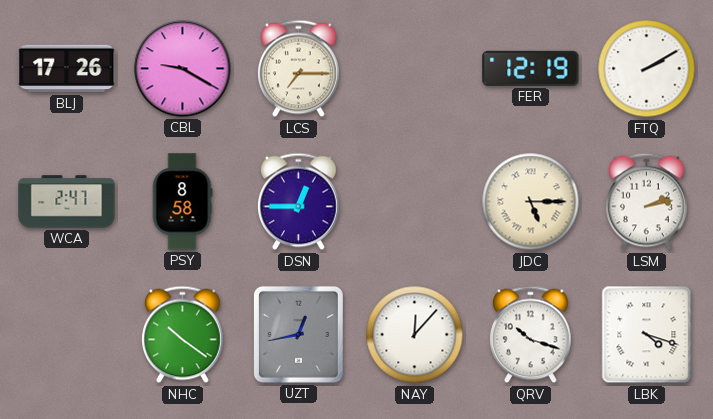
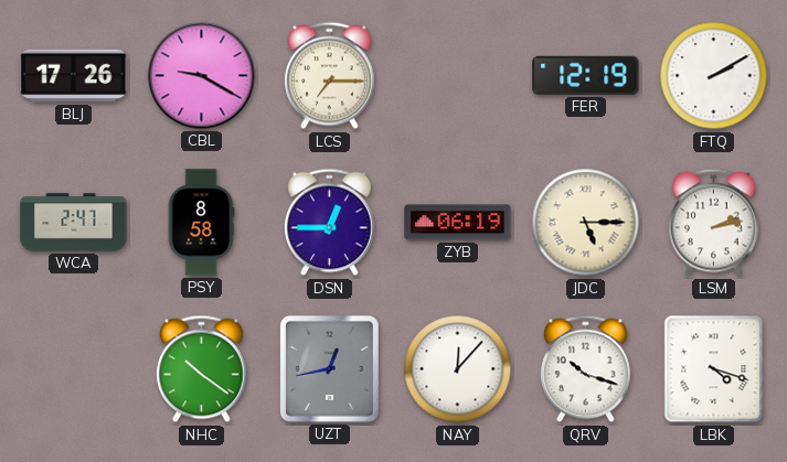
ZYB: none -> 06:19
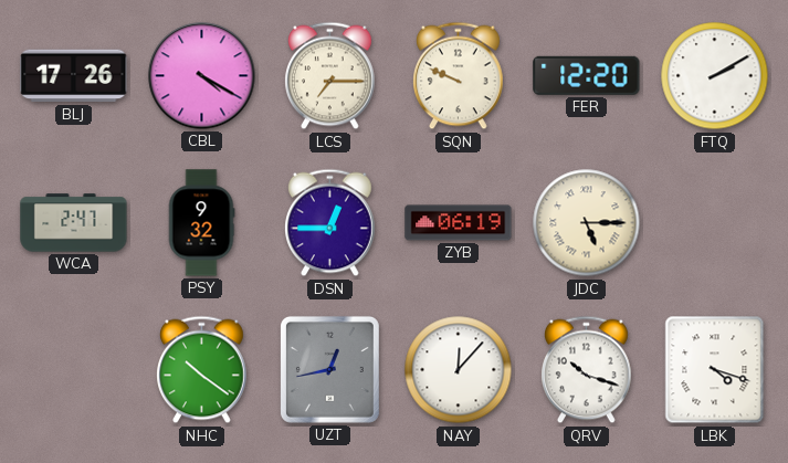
CBL: 9:20 -> 4:20
SQN: none -> 9:49
FER: 12:19 -> 12:20
PSY: 8:58 -> 9:32
LSM: 2:13 -> none
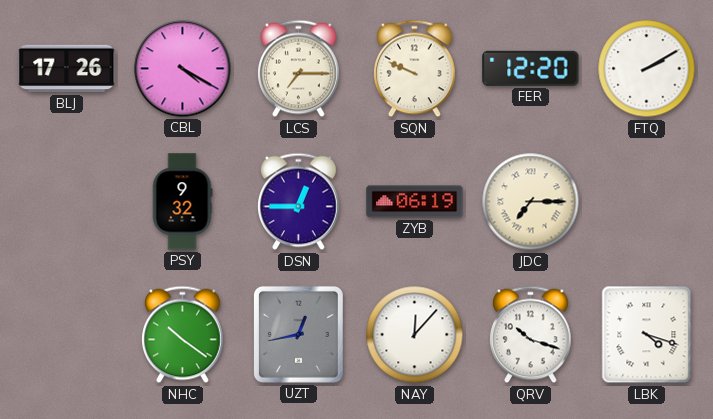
WCA: 2:47 -> none
JDC: 5:15 -> 7:15
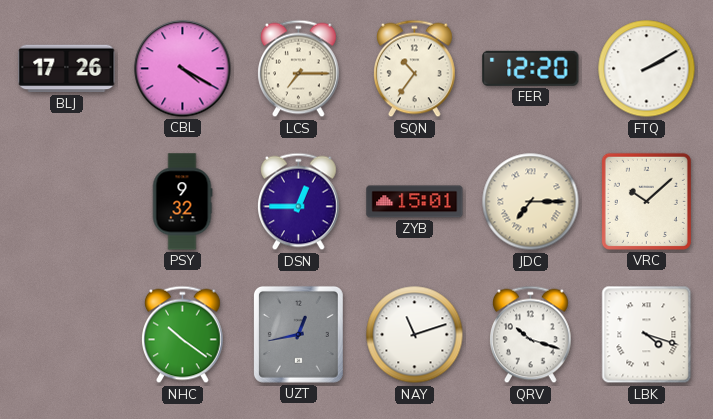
SQN: 9:49 -> 10:36
ZYB: 06:19 -> 15:01
VRC: none -> 10:08
NAY: 12:07 -> 11:12
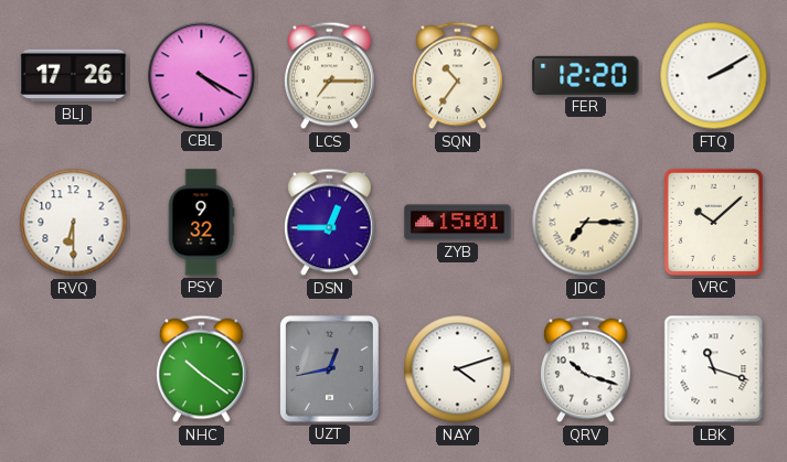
RVQ: none -> 6:30
NAY: 11:12 -> 4:12
LBK: 4:18 -> 11:18
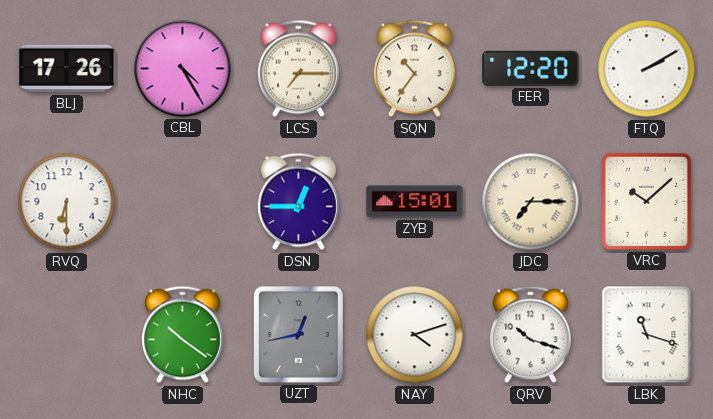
CBL: 4:20 -> 4:25
PSY: 9:32 -> none
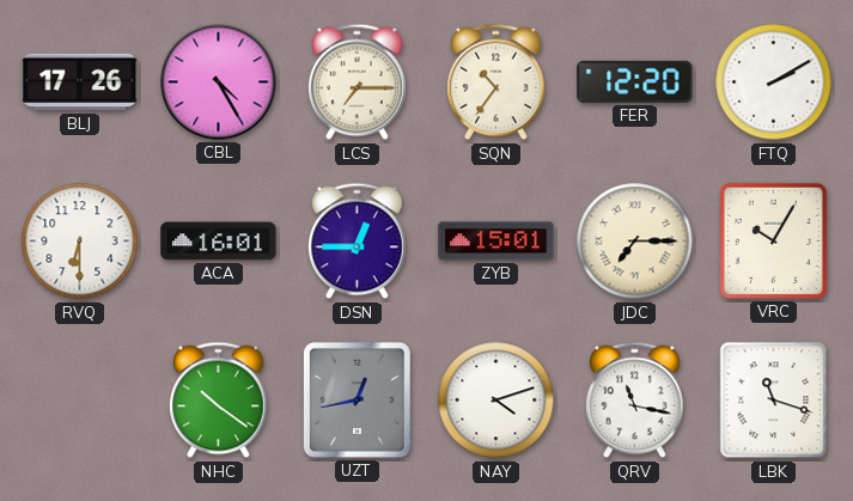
ACA: none -> 16:01
VRC: 10:08 -> 10:05
QRV: 10:18 -> 11:17
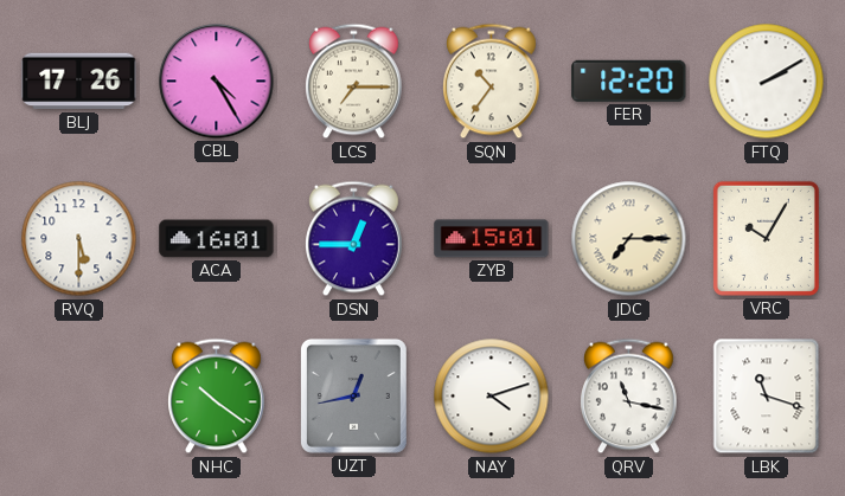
RVQ: 6:30 -> 5:30
